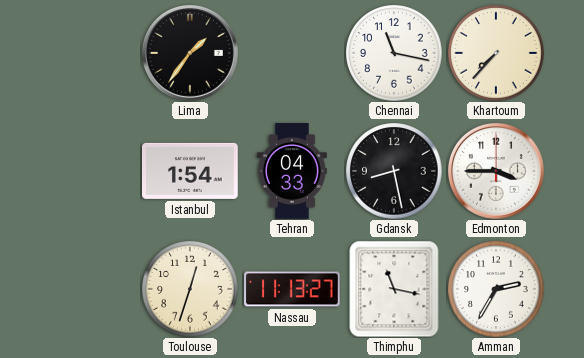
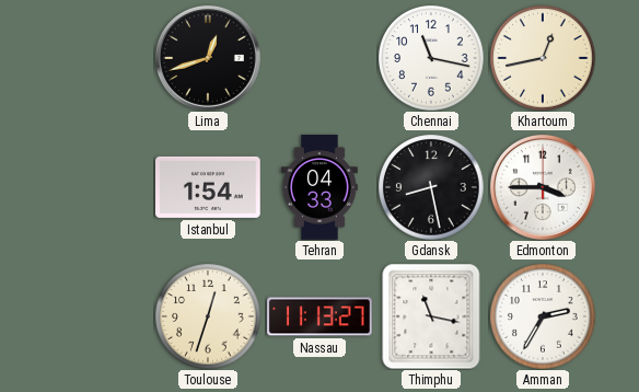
Lima: 1:36 -> 12:42
Khartoum: 7:37 -> 12:43
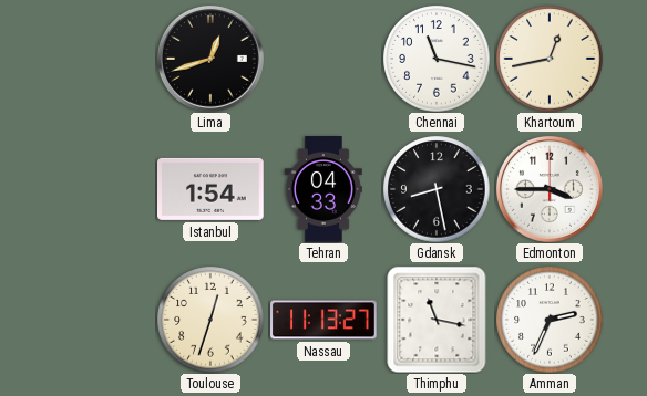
Amman: 2:35 -> 2:34
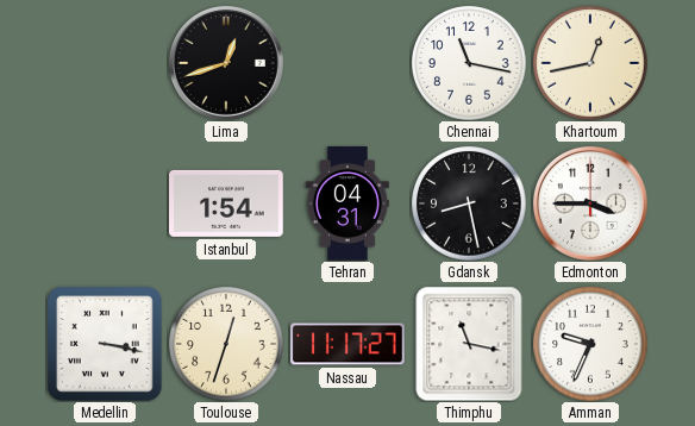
Tehran: 04:33 -> 04:31
Medellin: none -> 3:17
Nassau: 11:13 -> 11:17
Amman: 2:34 -> 9:34
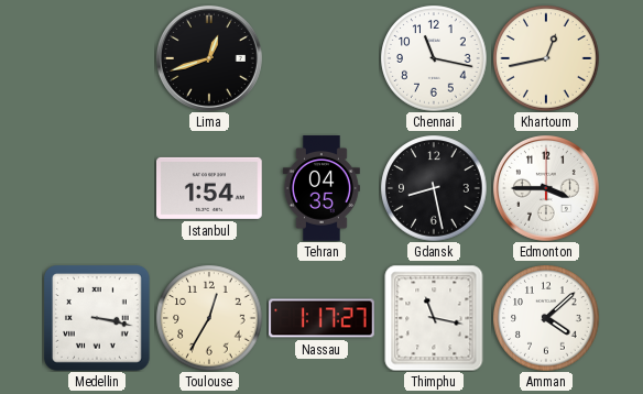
Tehran: 04:31 -> 04:35
Toulouse: 12:33 -> 12:35
Nassau: 11:17 -> 1:17
Amman: 9:34 -> 4:08
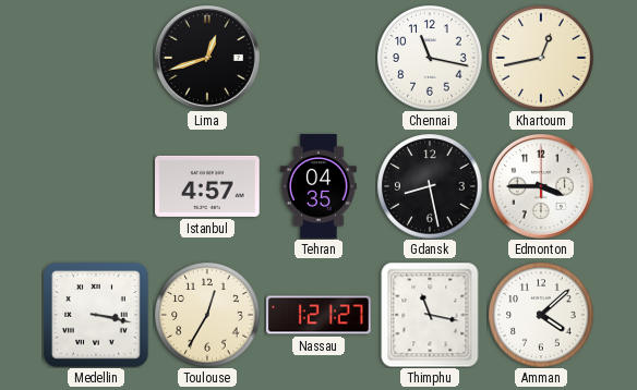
Istanbul: 1:54 -> 4:57
Nassau: 1:17 -> 1:21
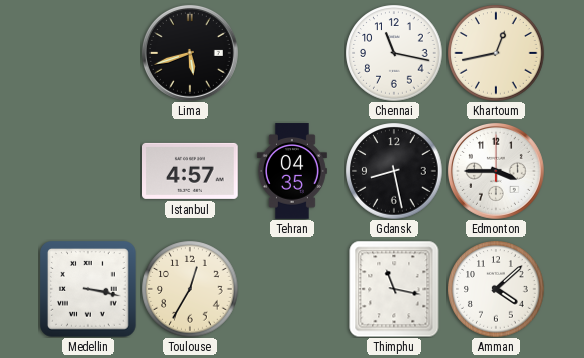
Lima: 12:42 -> 5:42
Nassau: 1:21 -> none
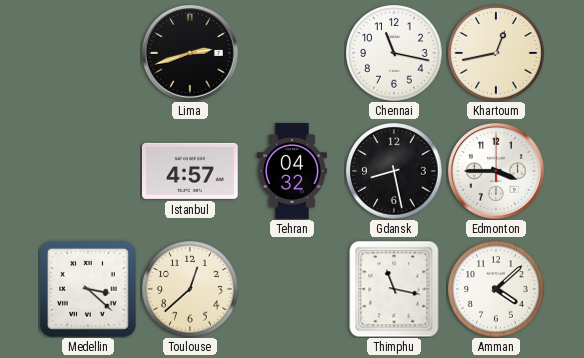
Lima: 5:42 -> 2:42
Tehran: 04:35 -> 04:32
Medellin: 3:17 -> 3:22
Toulouse: 12:35 -> 12:38
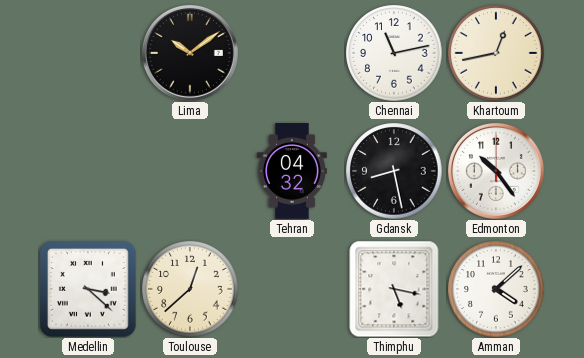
Lima: 2:42 -> 10:09
Chennai: 11:17 -> 11:13
Istanbul: 4:57 -> none
Edmonton: 3:45 -> 10:24
Thimphu: 11:17 -> 5:17
